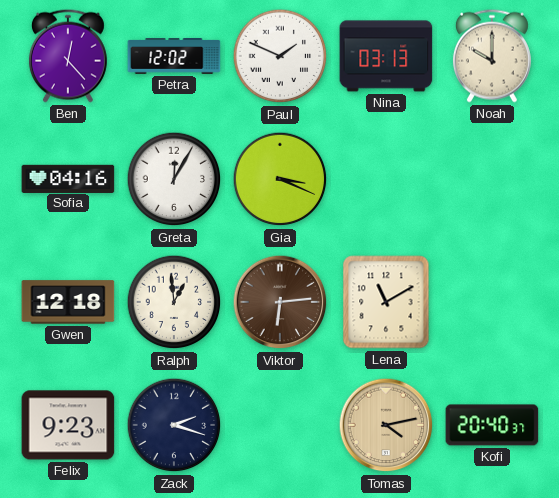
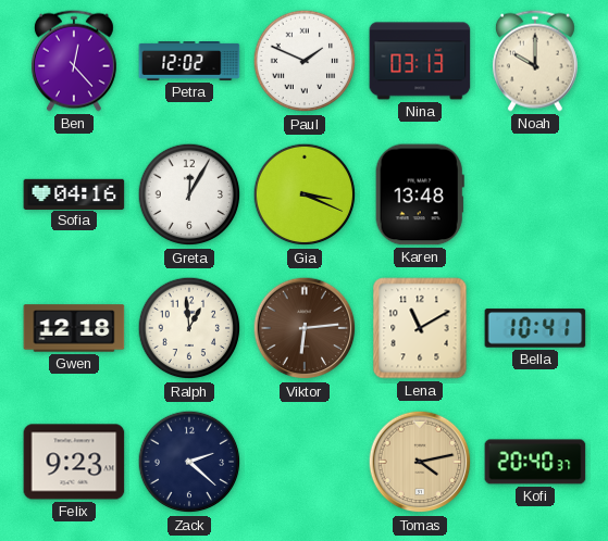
Karen: none -> 13:48
Bella: none -> 10:41
Zack: 2:18 -> 2:22
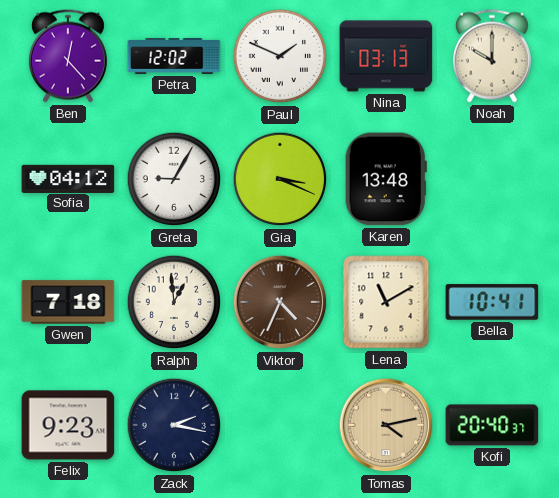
Sofia: 04:16 -> 04:12
Greta: 12:05 -> 9:05
Gwen: 12:18 -> 7:18
Viktor: 6:14 -> 4:34
Zack: 2:22 -> 2:17
